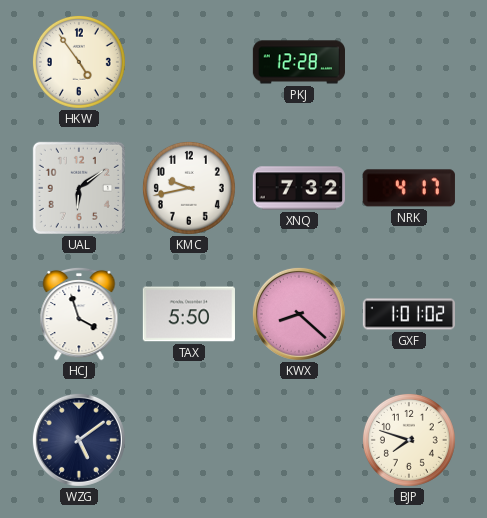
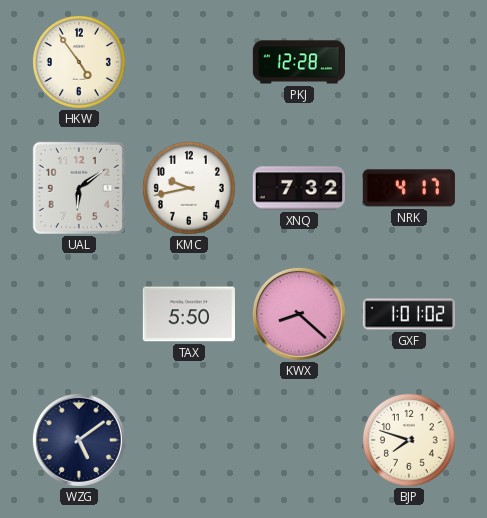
HCJ: 3:57 -> none
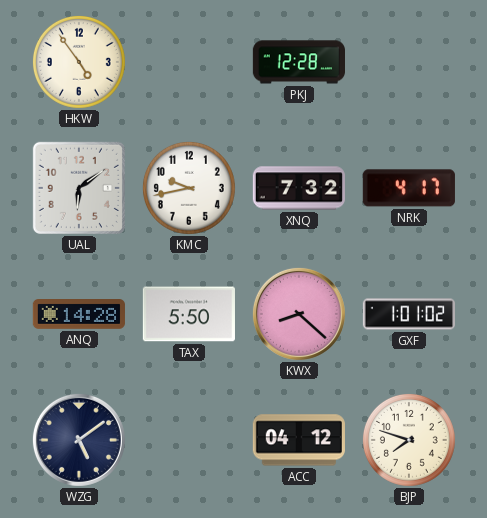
ANQ: none -> 14:28
ACC: none -> 04:12
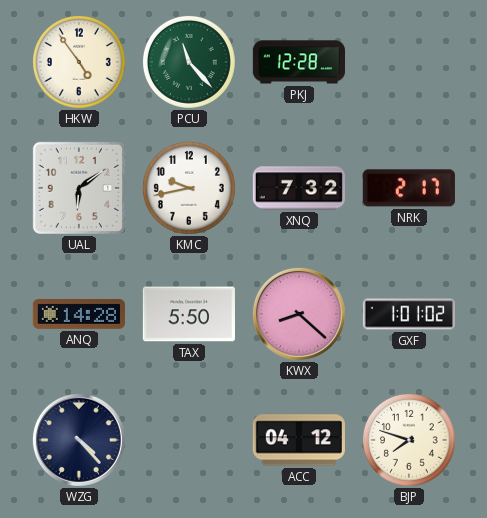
PCU: none -> 11:23
NRK: 4:17 -> 2:17
WZG: 5:09 -> 4:23
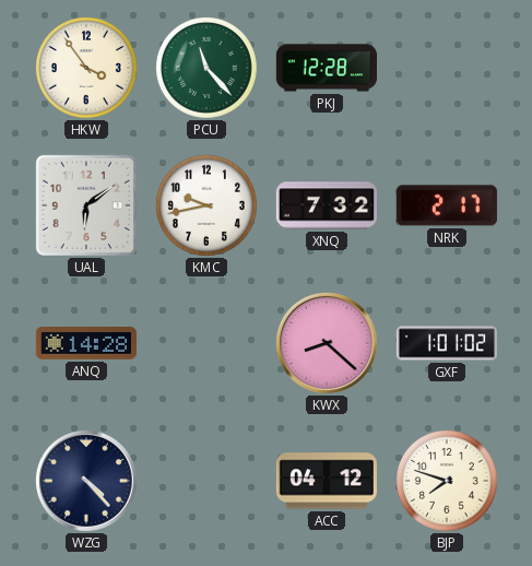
HKW: 4:54 -> 3:54
TAX: 5:50 -> none
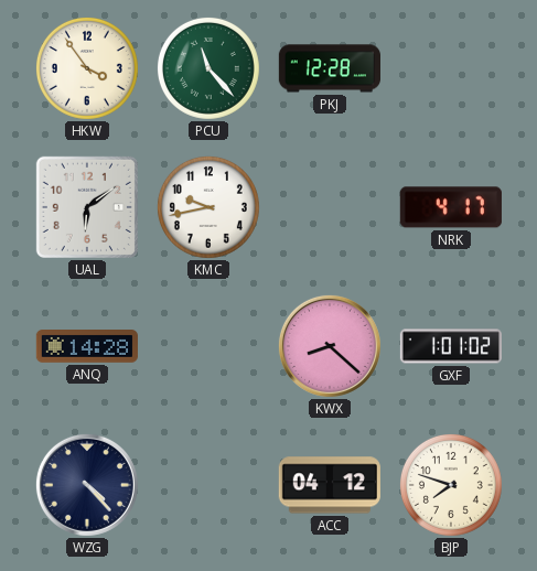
XNQ: 7:32 -> none
NRK: 2:17 -> 4:17
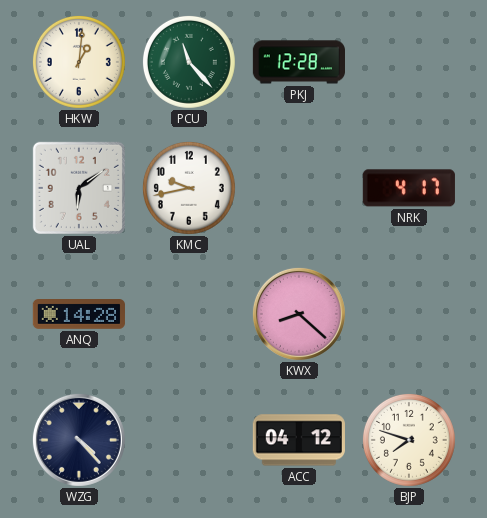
HKW: 3:54 -> 1:01
GXF: 1:01 -> none
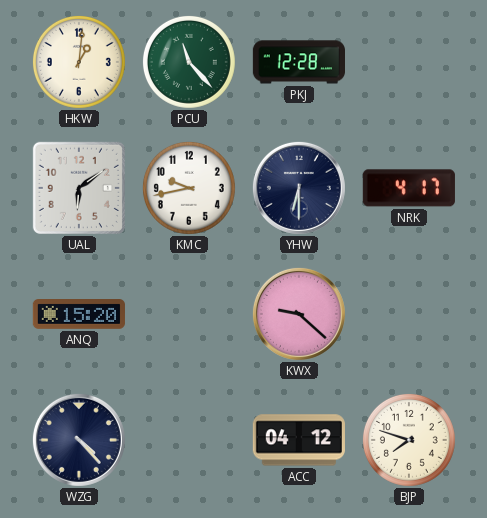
YHW: none -> 6:30
ANQ: 14:28 -> 15:20
KWX: 8:22 -> 9:22
